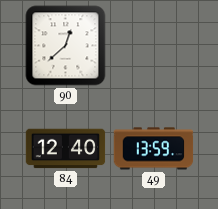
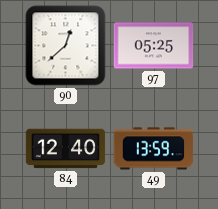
97: none -> 05:25
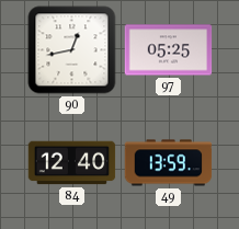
90: 12:38 -> 12:43
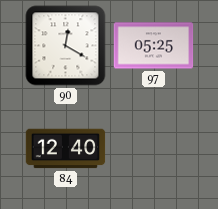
90: 12:43 -> 12:20
49: 13:59 -> none
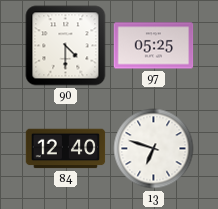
90: 12:20 -> 4:30
13: none -> 6:48
